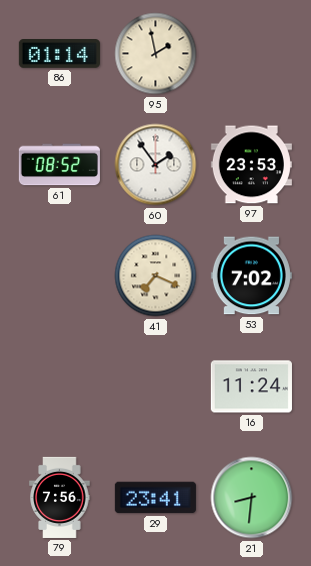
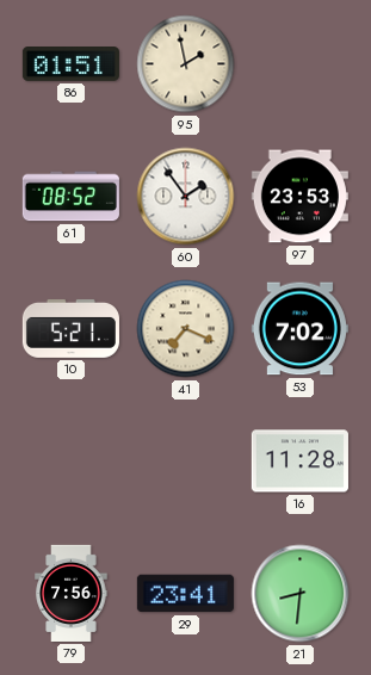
86: 01:14 -> 01:51
10: none -> 5:21
16: 11:24 -> 11:28
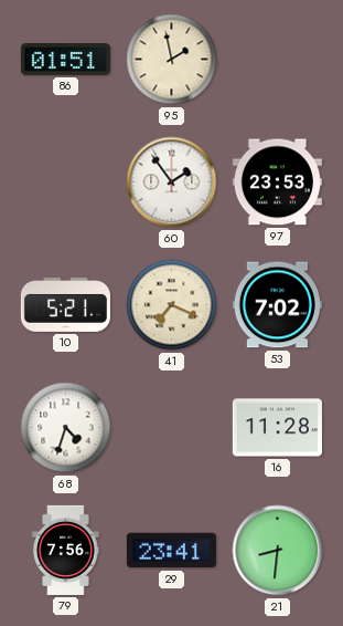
61: 08:52 -> none
68: none -> 4:33
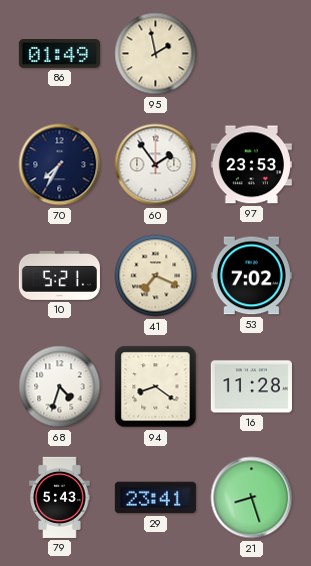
86: 01:51 -> 01:49
70: none -> 7:35
94: none -> 8:21
79: 7:56 -> 5:43
21: 8:31 -> 8:27
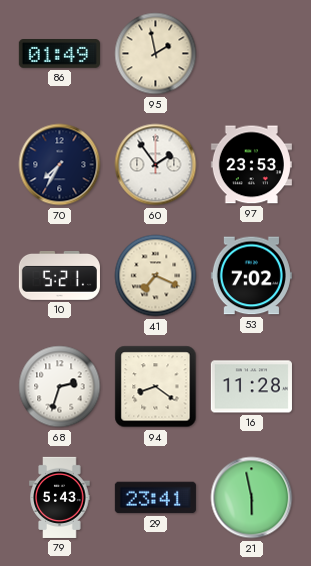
68: 4:33 -> 2:33
21: 8:27 -> 5:58
